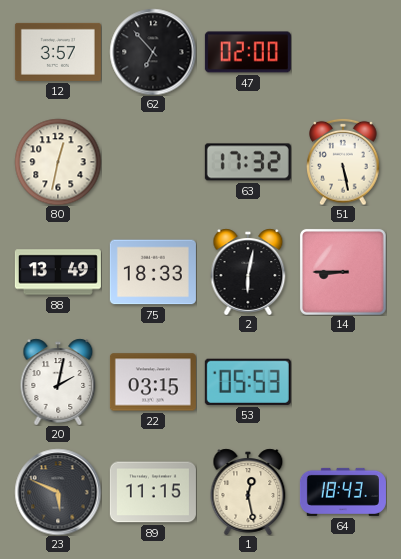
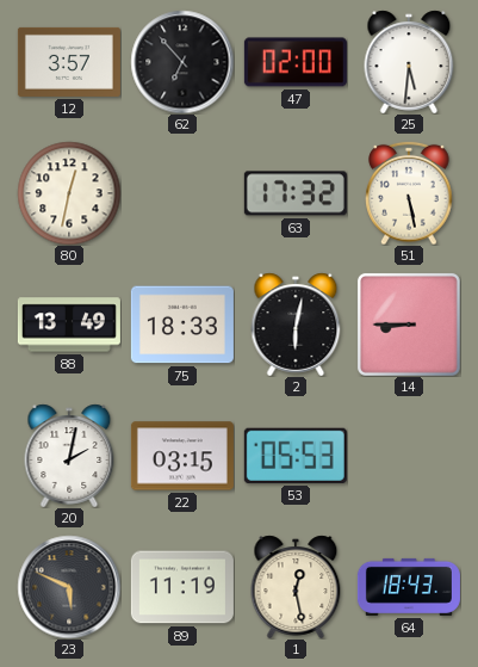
25: none -> 5:31
89: 11:15 -> 11:19
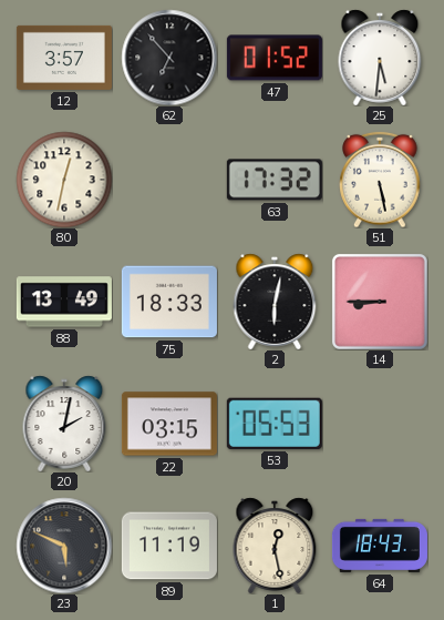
47: 02:00 -> 01:52
